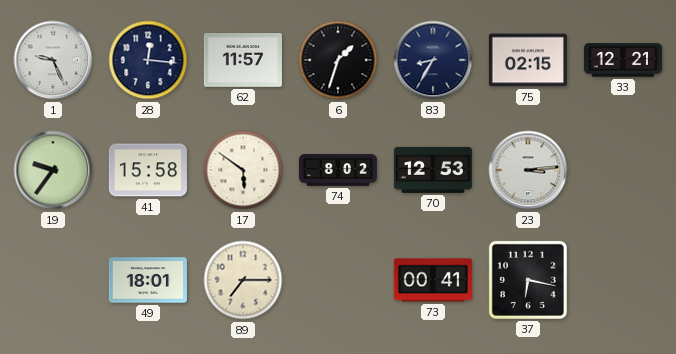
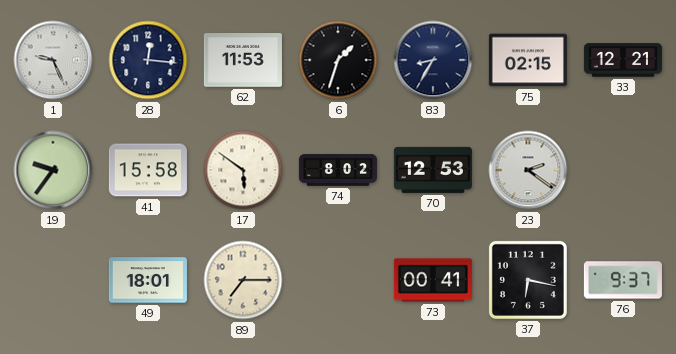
62: 11:57 -> 11:53
23: 3:14 -> 2:21
76: none -> 9:37
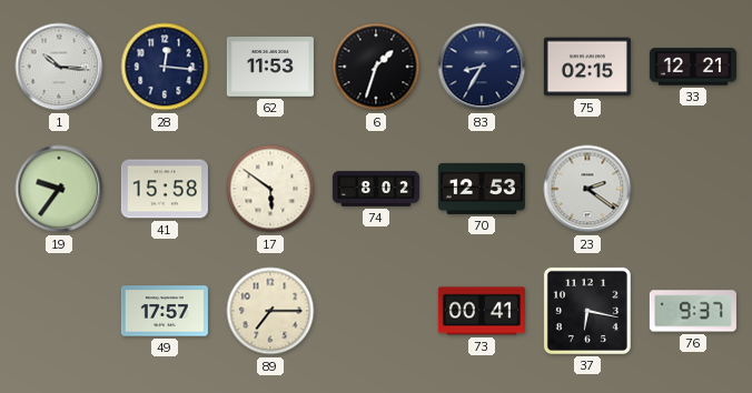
1: 9:26 -> 10:16
49: 18:01 -> 17:57
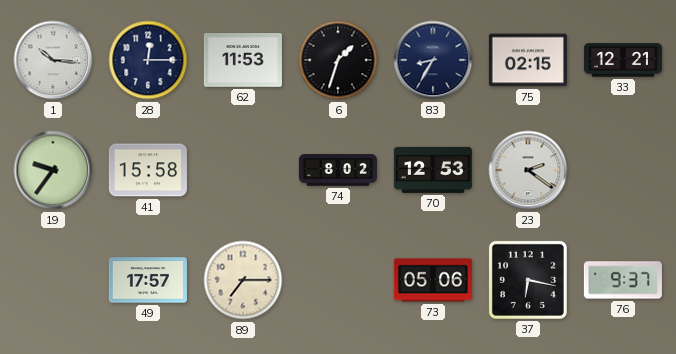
28: 12:16 -> 12:15
17: 5:51 -> none
73: 00:41 -> 05:06
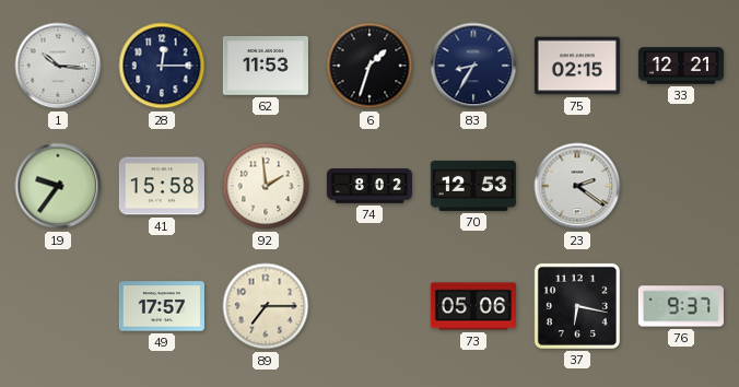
92: none -> 1:59
